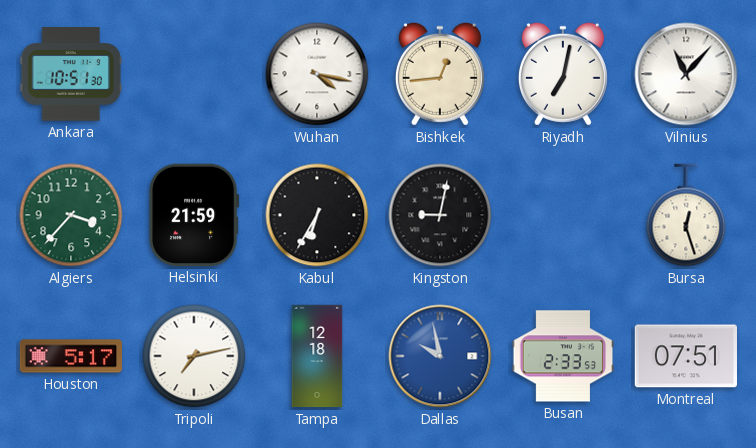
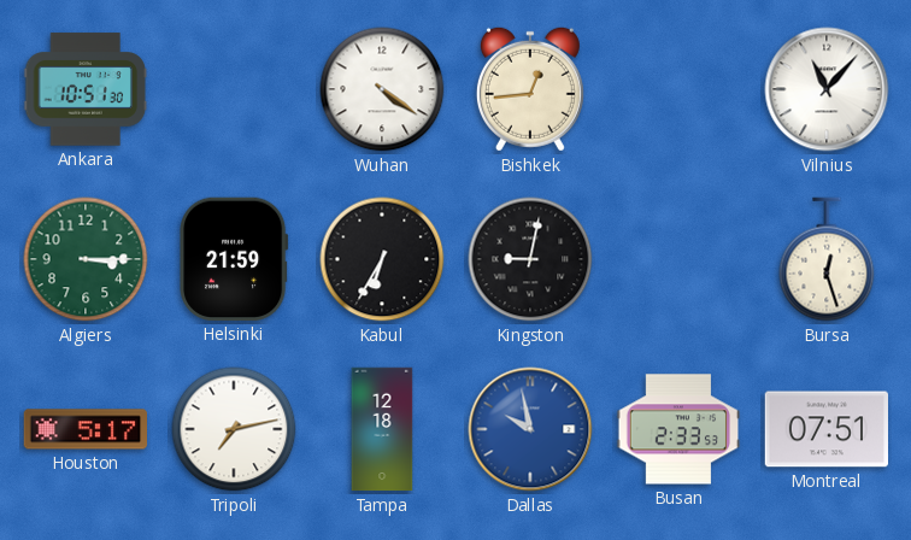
Wuhan: 4:17 -> 4:21
Riyadh: 7:02 -> none
Algiers: 3:37 -> 3:15
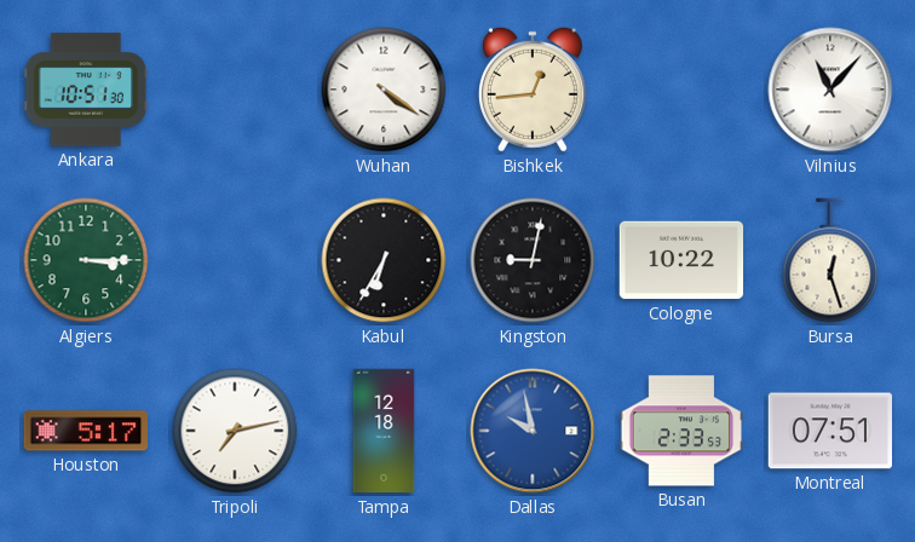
Helsinki: 21:59 -> none
Cologne: none -> 10:22
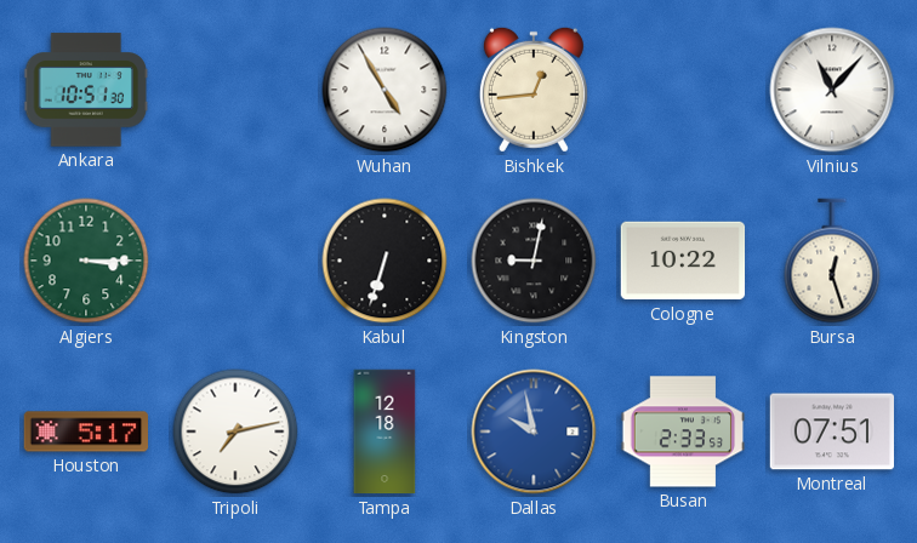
Wuhan: 4:21 -> 4:55
Kabul: 6:35 -> 6:33
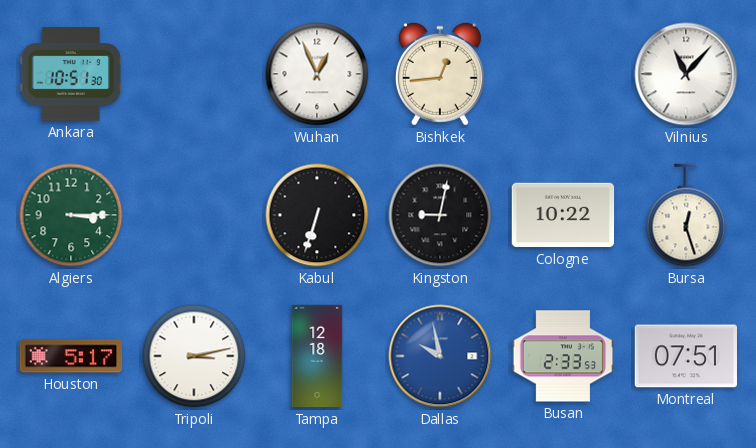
Wuhan: 4:55 -> 12:56
Tripoli: 7:13 -> 3:13
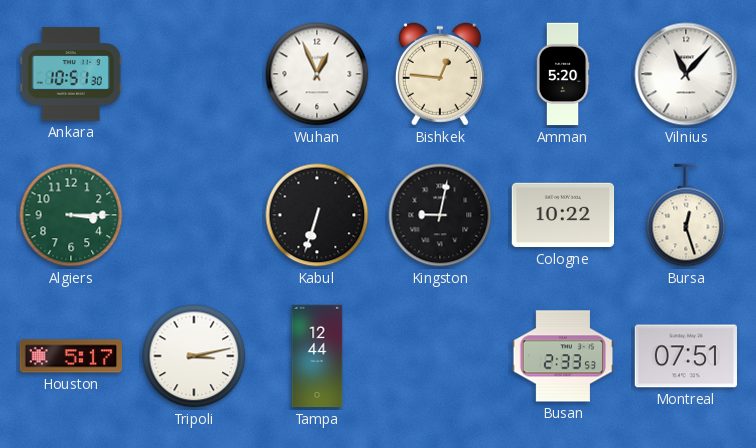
Bishkek: 12:44 -> 12:46
Amman: none -> 5:20
Tampa: 12:18 -> 12:44
Dallas: 9:58 -> none
